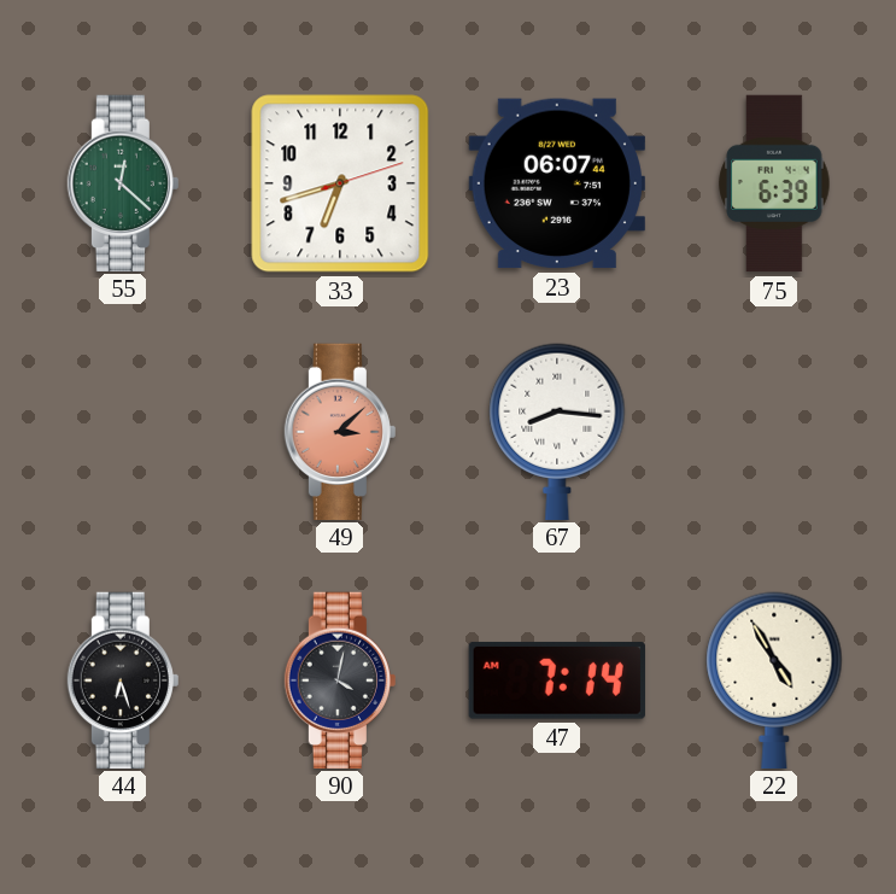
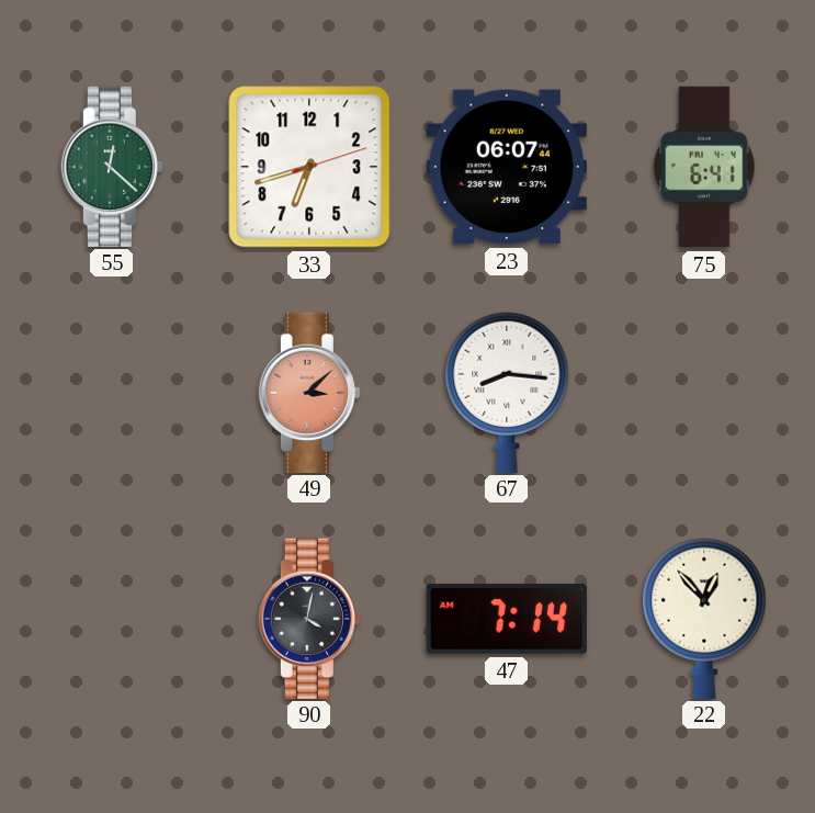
75: 6:39 -> 6:41
44: 6:27 -> none
22: 4:55 -> 12:53
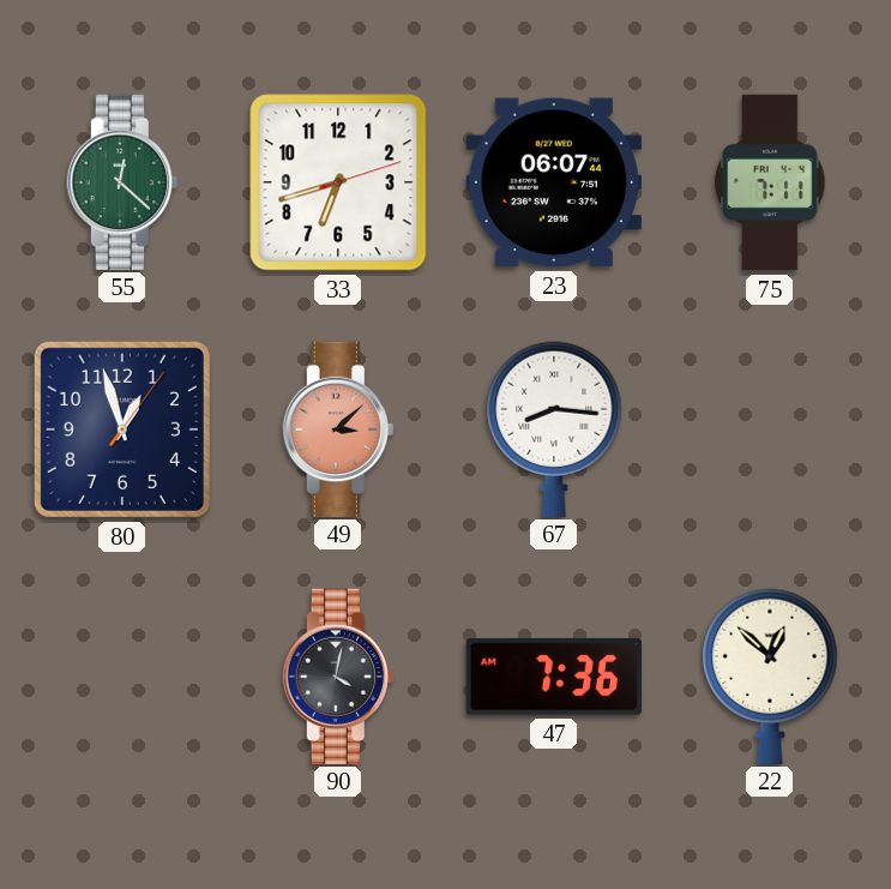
75: 6:41 -> 7:11
80: none -> 12:57
47: 7:14 -> 7:36
22: 12:53 -> 12:52
